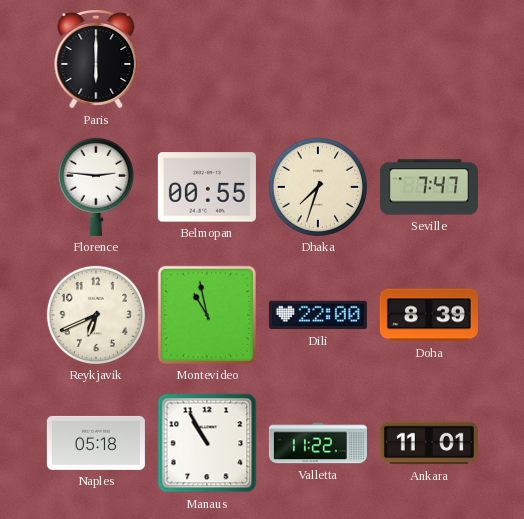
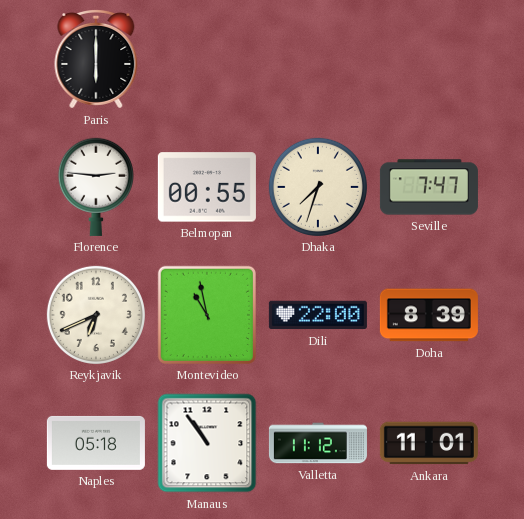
Manaus: 10:55 -> 10:54
Valletta: 11:22 -> 11:12
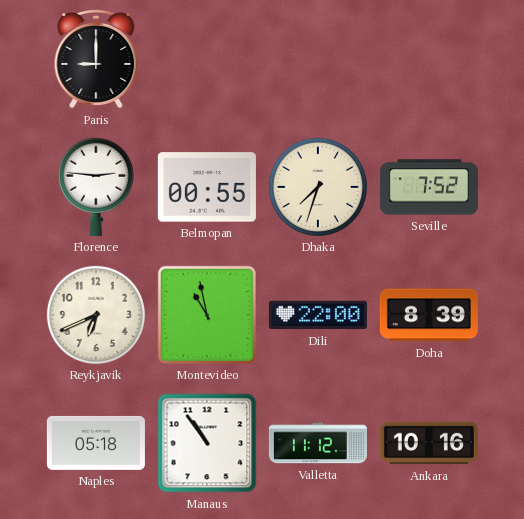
Paris: 6:00 -> 9:00
Seville: 7:47 -> 7:52
Ankara: 11:01 -> 10:16
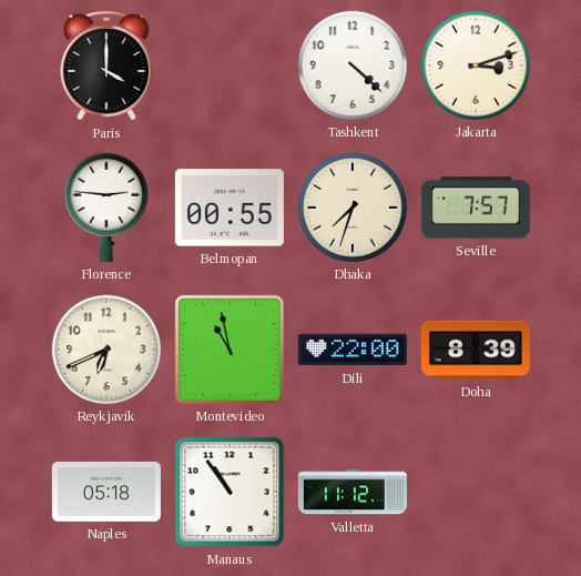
Paris: 9:00 -> 4:00
Tashkent: none -> 4:22
Jakarta: none -> 3:12
Seville: 7:52 -> 7:57
Ankara: 10:16 -> none
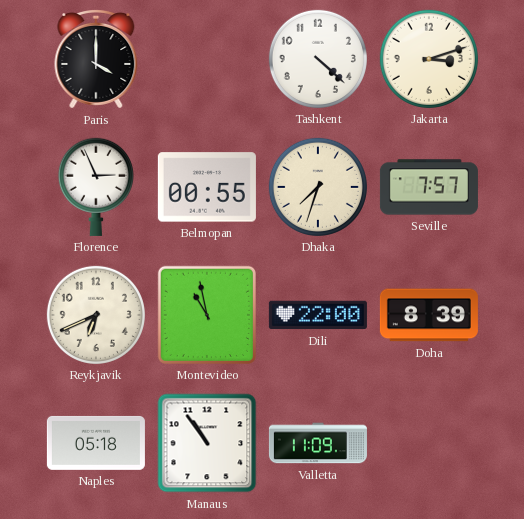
Florence: 2:46 -> 2:56
Valletta: 11:12 -> 11:09
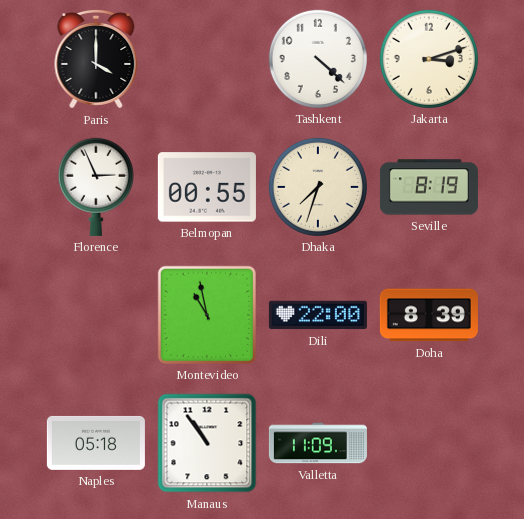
Seville: 7:57 -> 8:19
Reykjavik: 6:41 -> none
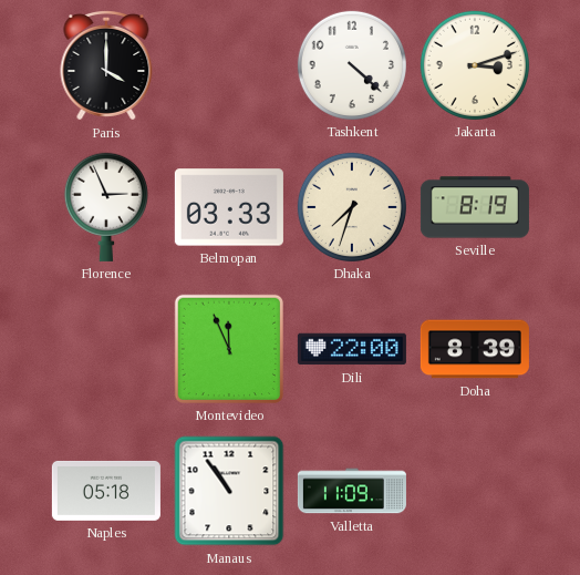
Belmopan: 00:55 -> 03:33
Montevideo: 10:58 -> 11:56
